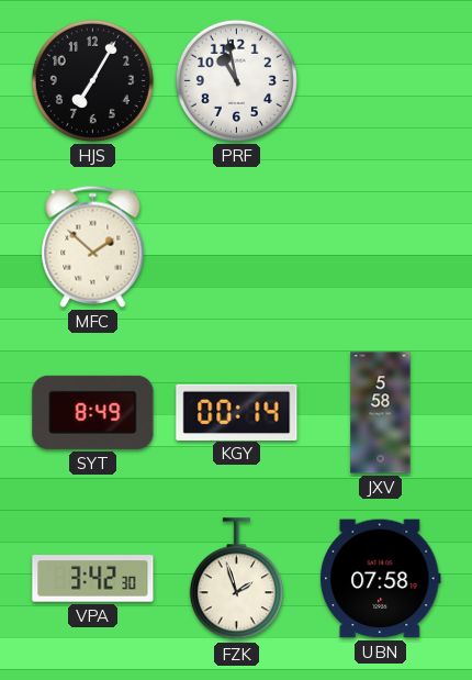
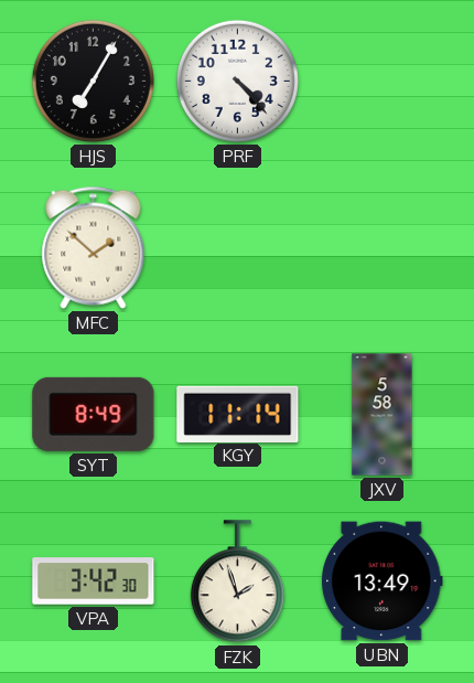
PRF: 10:58 -> 4:23
KGY: 00:14 -> 11:14
UBN: 07:58 -> 13:49
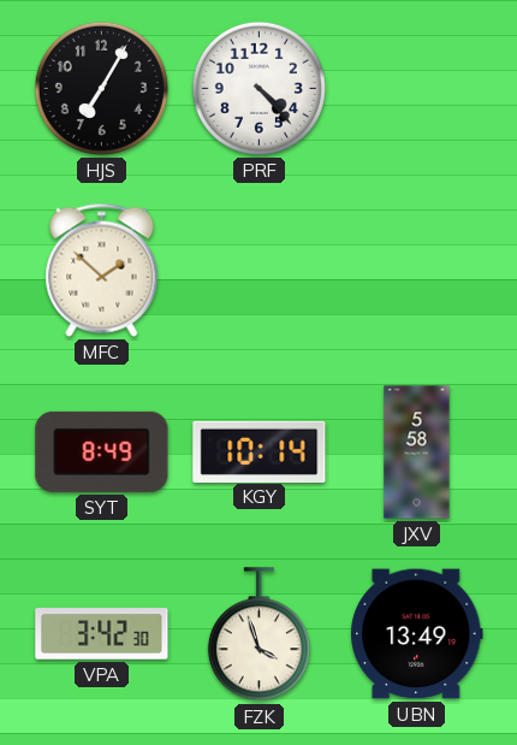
KGY: 11:14 -> 10:14
FZK: 1:57 -> 3:57
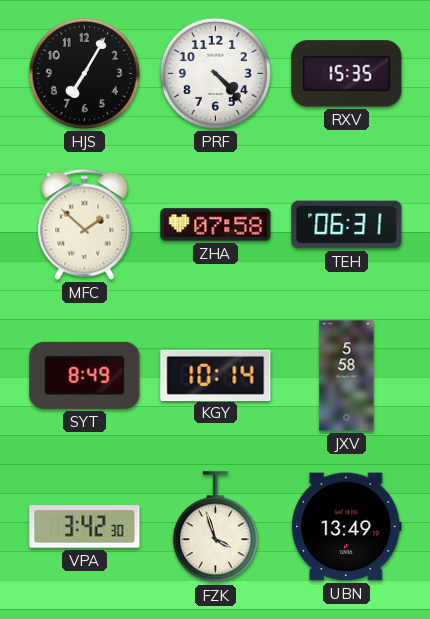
RXV: none -> 15:35
ZHA: none -> 07:58
TEH: none -> 06:31
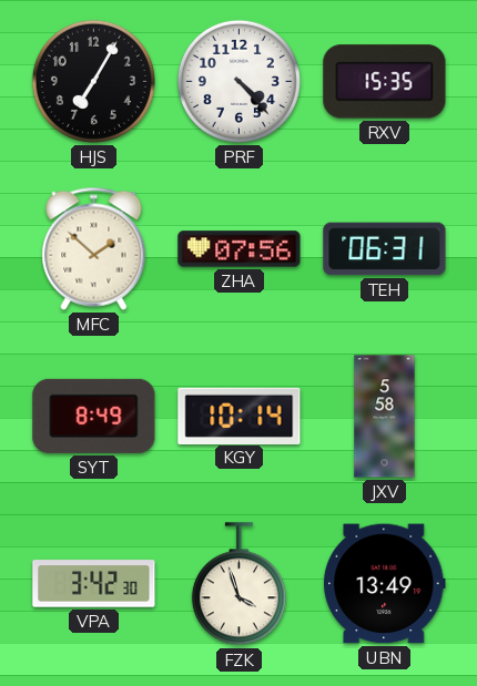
ZHA: 07:58 -> 07:56
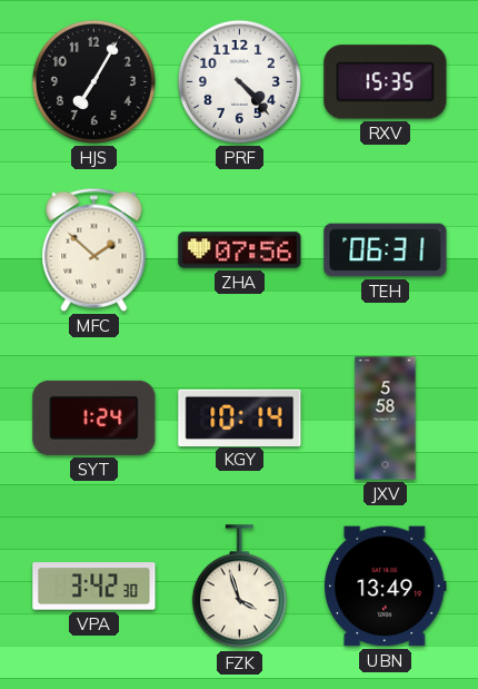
SYT: 8:49 -> 1:24
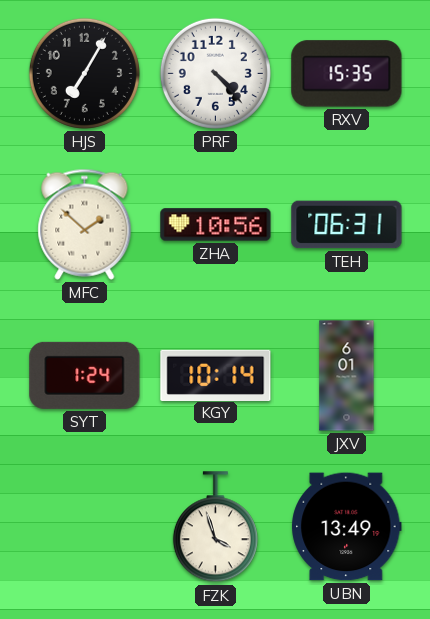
ZHA: 07:56 -> 10:56
JXV: 5:58 -> 6:01
VPA: 3:42 -> none
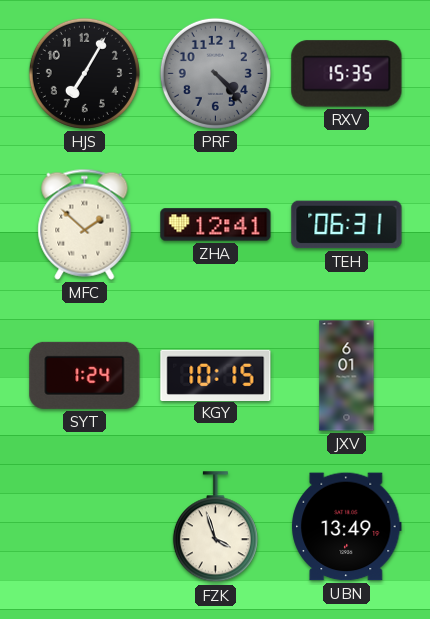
PRF dial: white -> grey
ZHA: 10:56 -> 12:41
KGY: 10:14 -> 10:15
